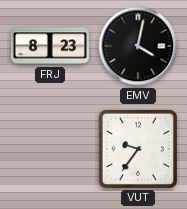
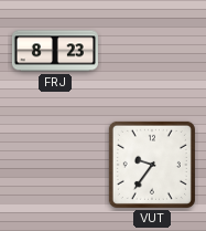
EMV: 4:02 -> none
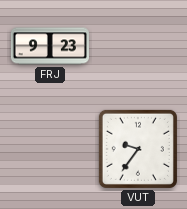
FRJ: 8:23 -> 9:23
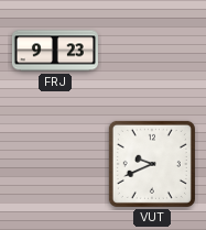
VUT: 9:36 -> 9:41
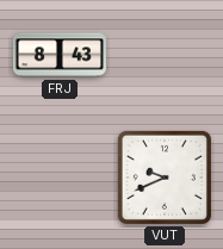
FRJ: 9:23 -> 8:43
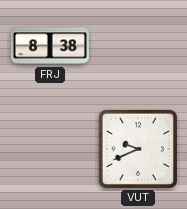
FRJ: 8:43 -> 8:38
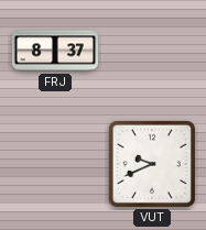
FRJ: 8:38 -> 8:37
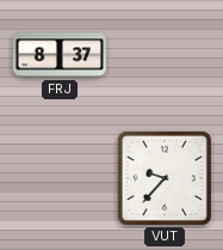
VUT: 9:41 -> 9:37
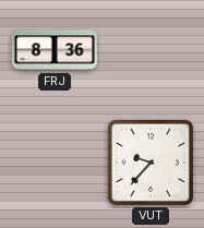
FRJ: 8:37 -> 8:36
